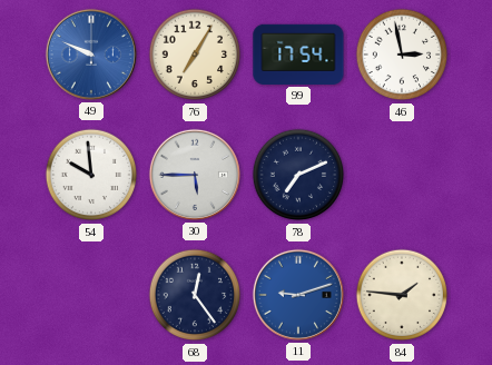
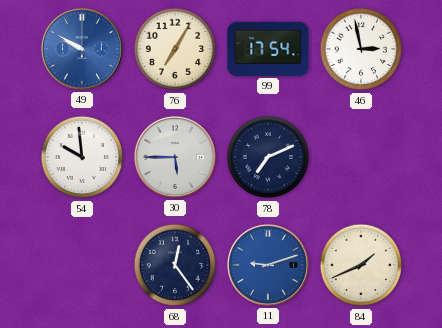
49: 9:49 -> 9:50
84: 1:46 -> 1:41
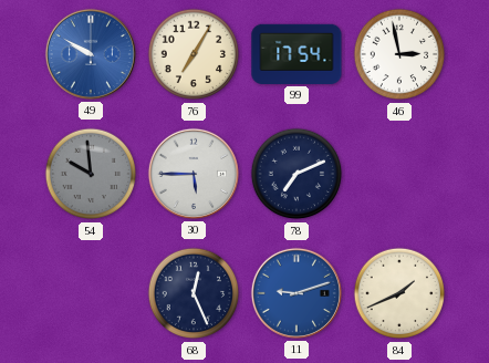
54 dial: white -> grey
68: 12:24 -> 12:26
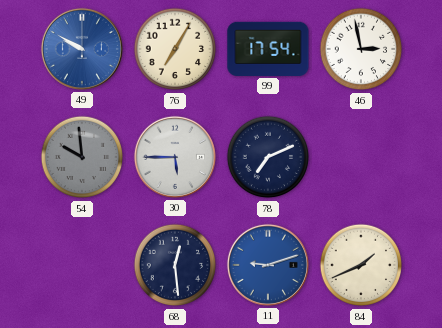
68: 12:26 -> 12:29
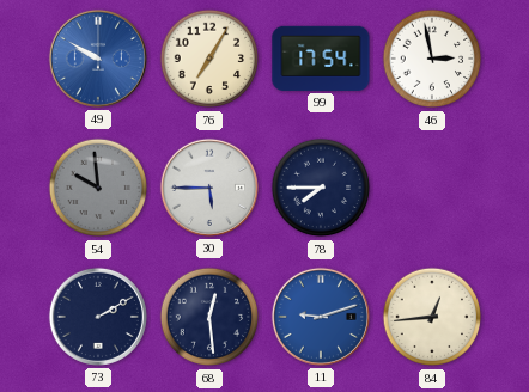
78: 7:11 -> 7:45
73: none -> 2:10
84: 1:41 -> 12:44
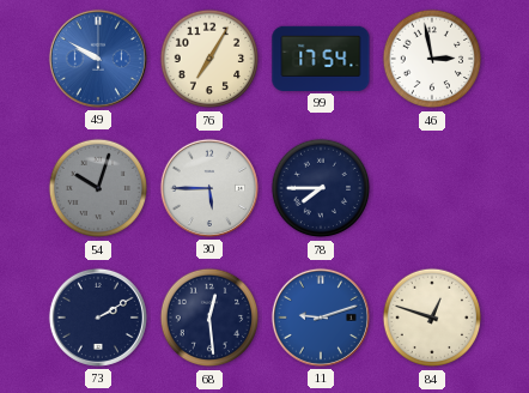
54: 9:59 -> 10:03
84: 12:44 -> 12:48
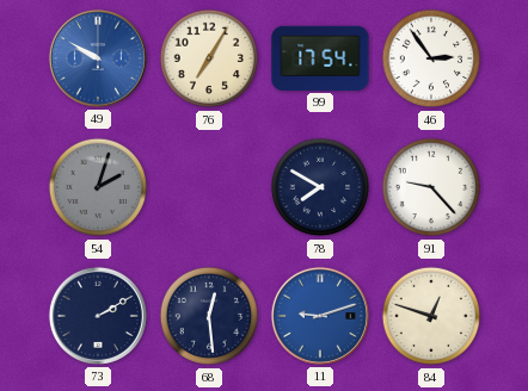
46: 2:58 -> 2:54
54: 10:03 -> 2:03
30: 5:45 -> none
78: 7:45 -> 7:50
91: none -> 9:23
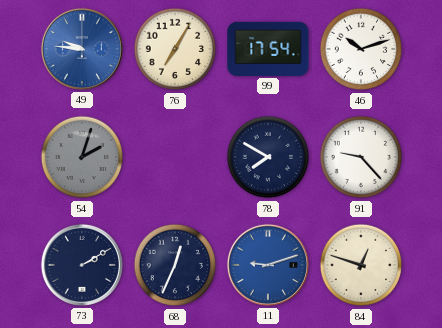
49: 9:50 -> 9:46
46: 2:54 -> 10:12
68: 12:29 -> 12:34
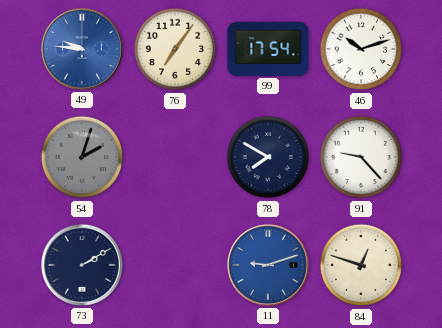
76: 7:05 -> 7:06
68: 12:34 -> none
